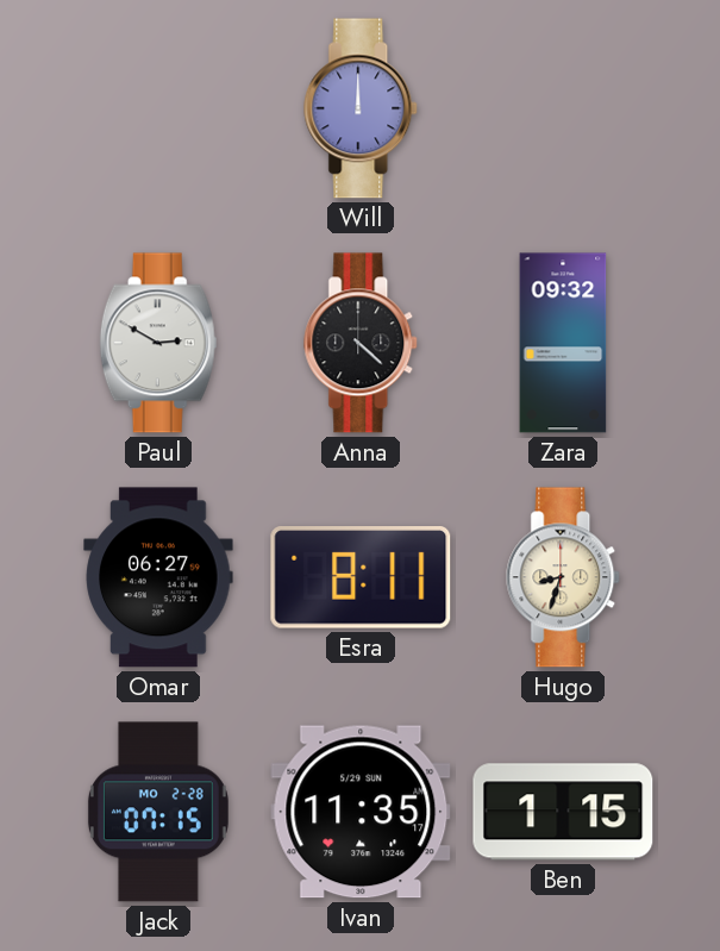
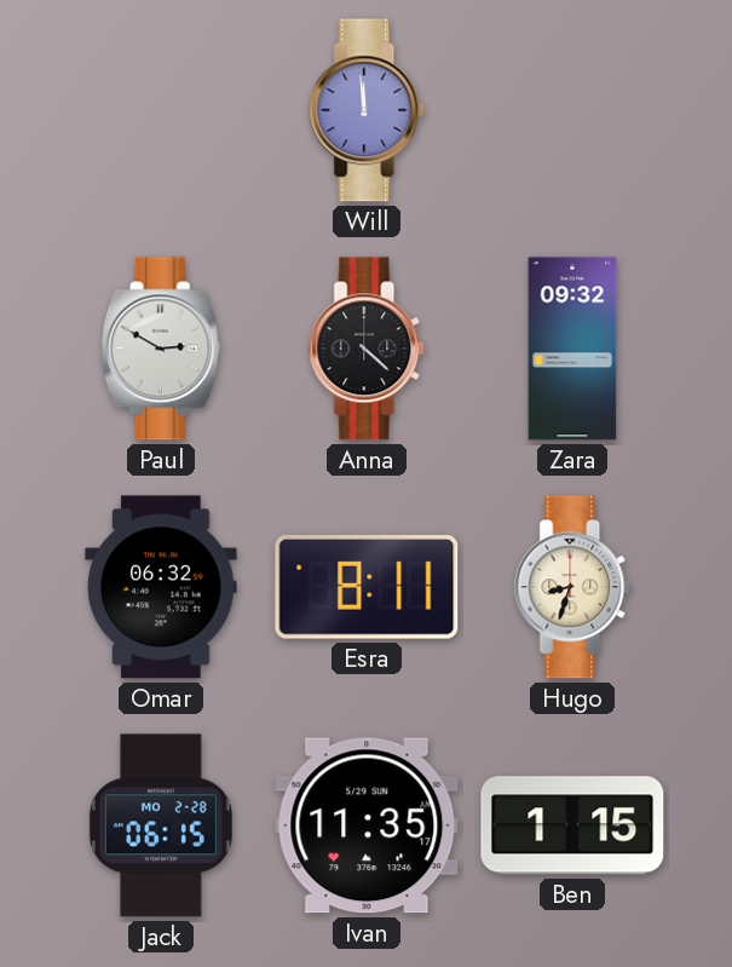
Will: 12:00 -> 11:59
Omar: 06:27 -> 06:32
Jack: 07:15 -> 06:15
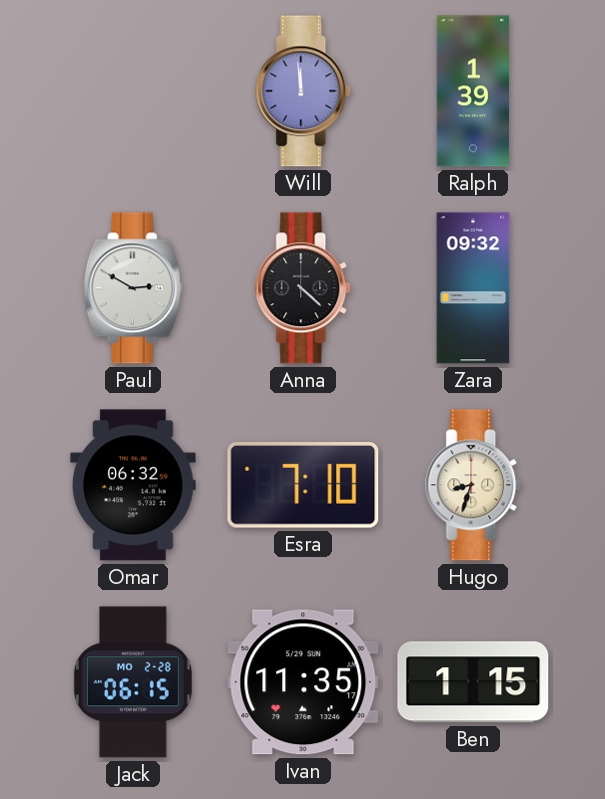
Ralph: none -> 1:39
Esra: 8:11 -> 7:10
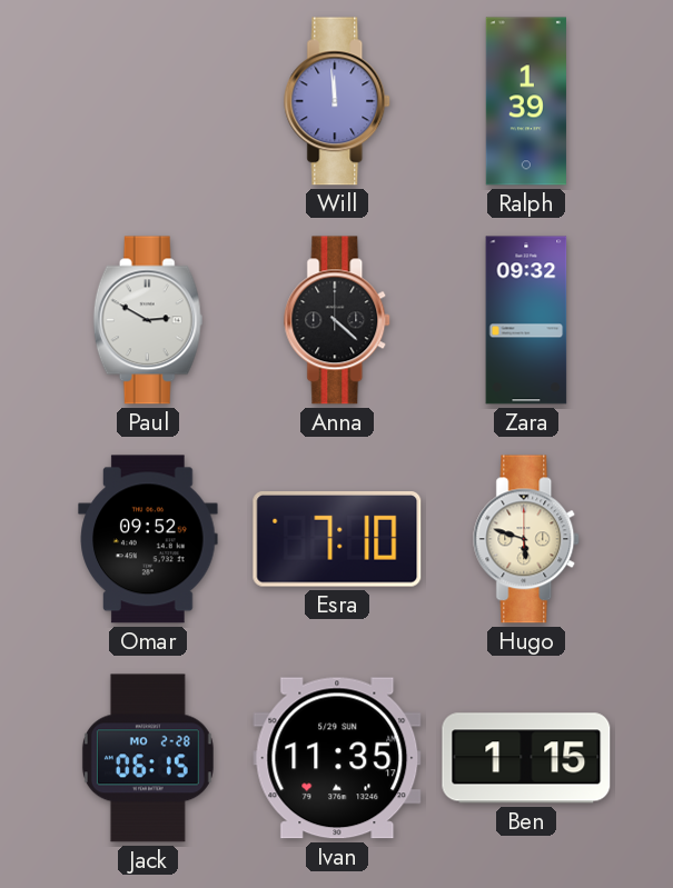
Omar: 06:32 -> 09:52
Hugo: 8:33 -> 5:48
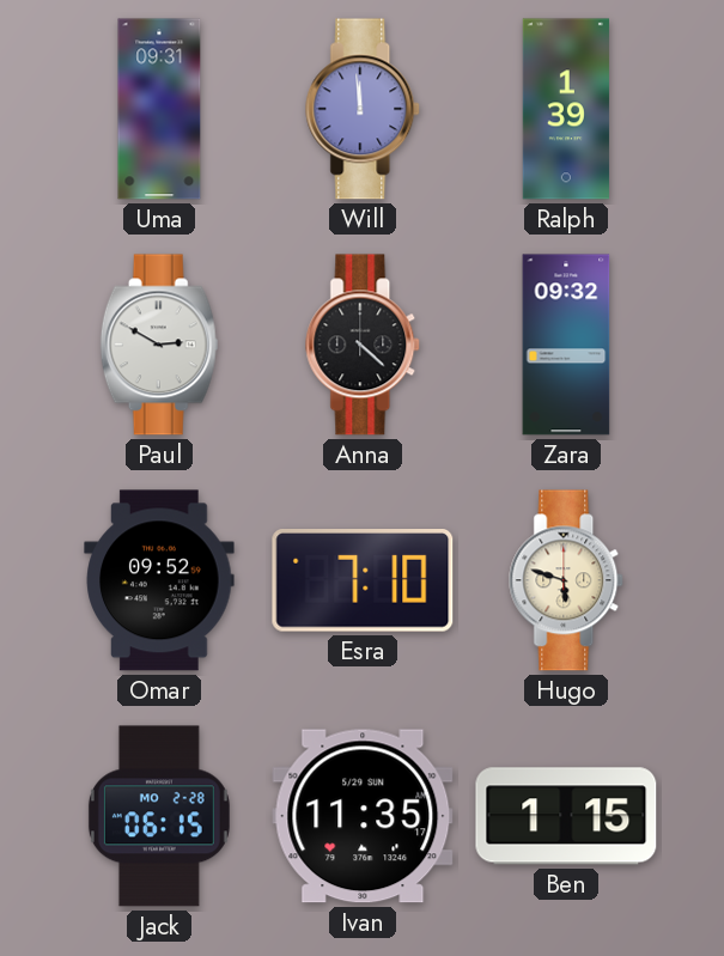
Uma: none -> 09:31
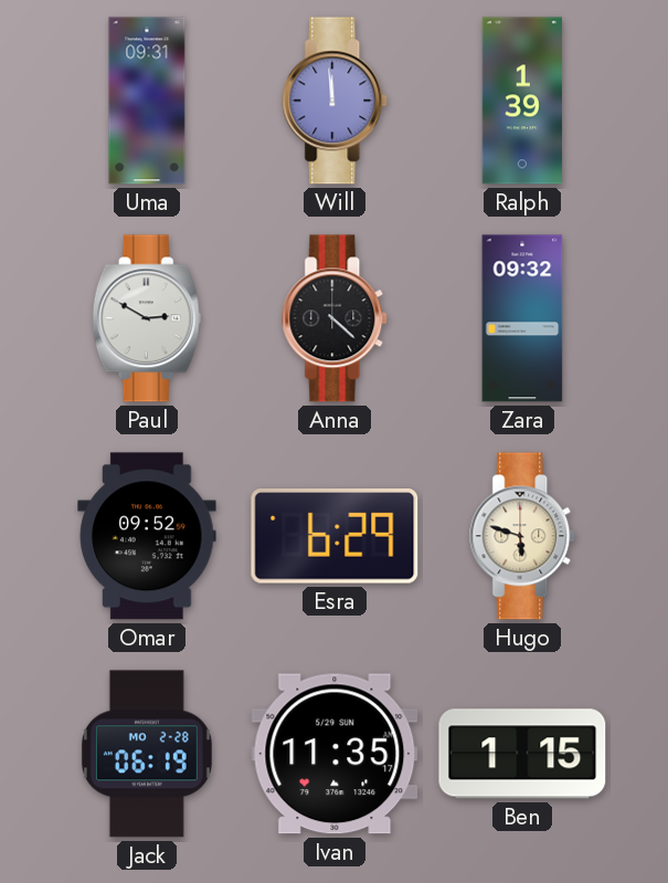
Esra: 7:10 -> 6:29
Jack: 06:15 -> 06:19
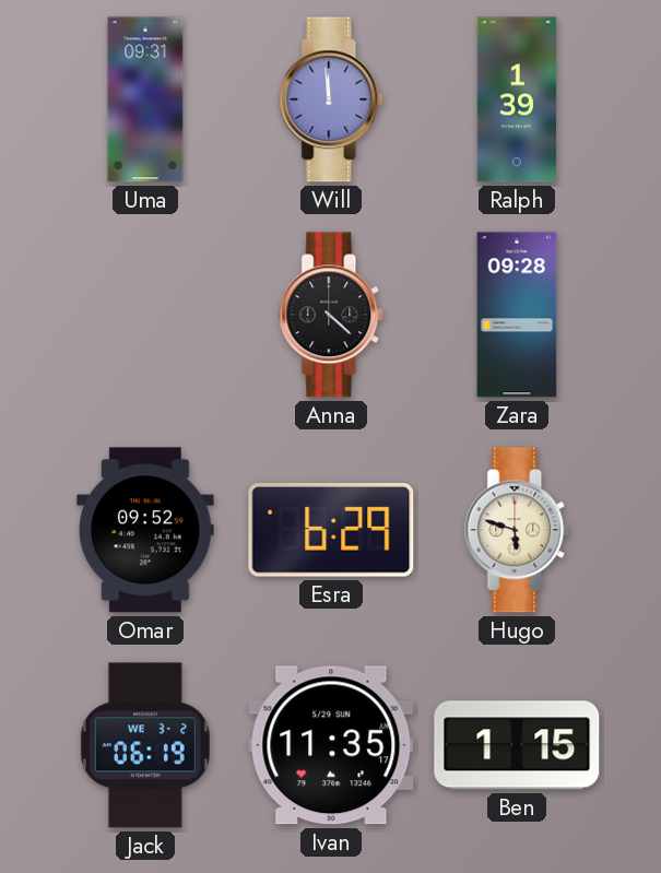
Paul: 2:50 -> none
Zara: 09:32 -> 09:28
Jack date: MO 2-28 -> WE 3-2
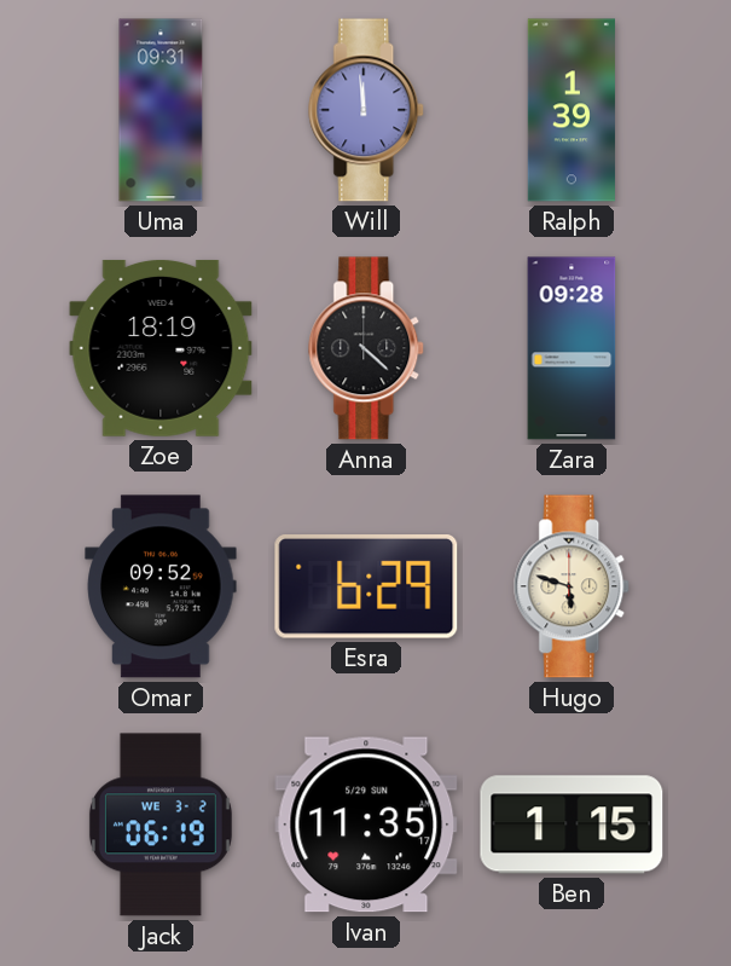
Zoe: none -> 18:19
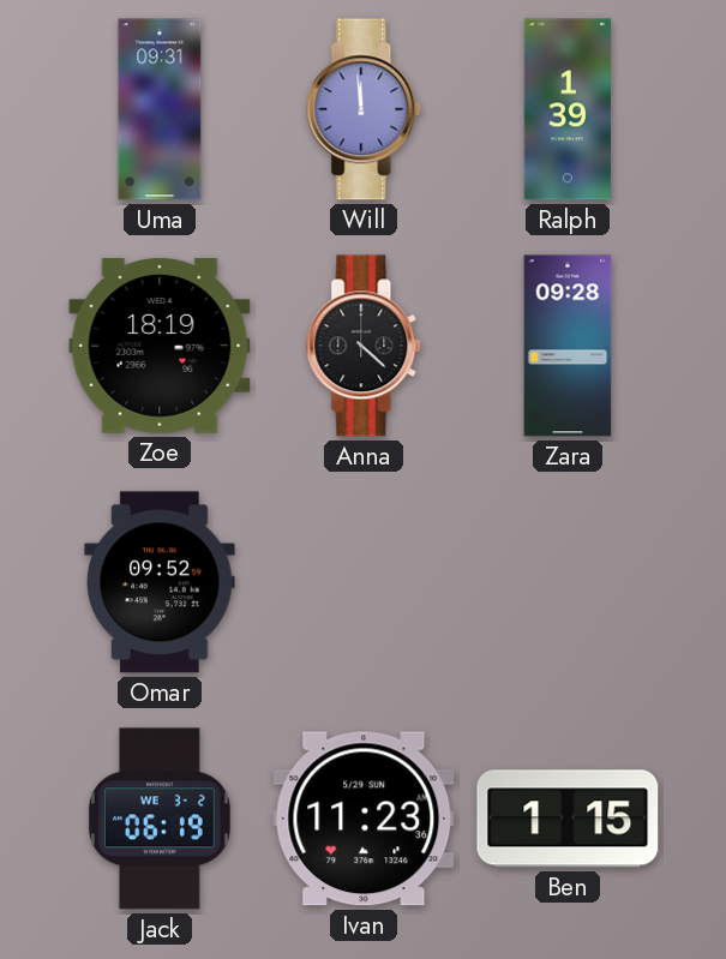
Esra: 6:29 -> none
Hugo: 5:48 -> none
Ivan: 11:35 -> 11:23
